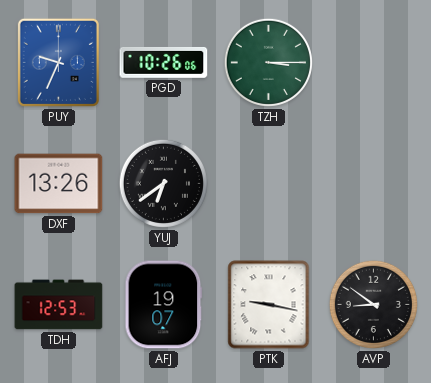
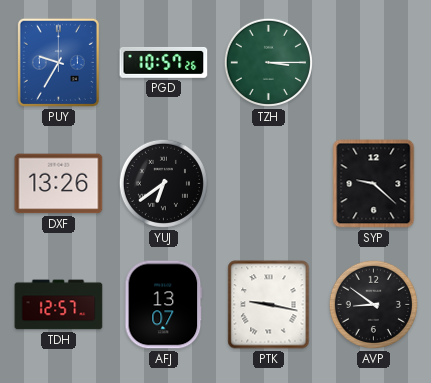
PUY: 9:34 -> 9:35
PGD: 10:26 -> 10:57
SYP: none -> 9:22
TDH: 12:53 -> 12:57
AFJ: 19:07 -> 13:07
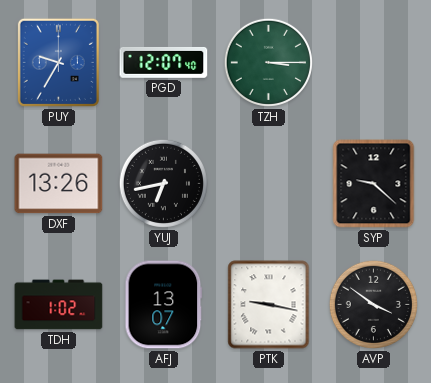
PGD: 10:57 -> 12:07
YUJ: 6:39 -> 6:43
TDH: 12:57 -> 1:02
AVP: 8:51 -> 3:51
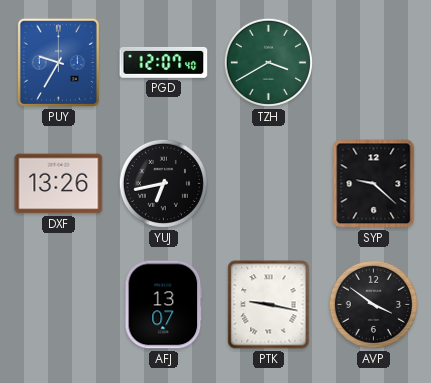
TZH: 3:15 -> 3:40
TDH: 1:02 -> none
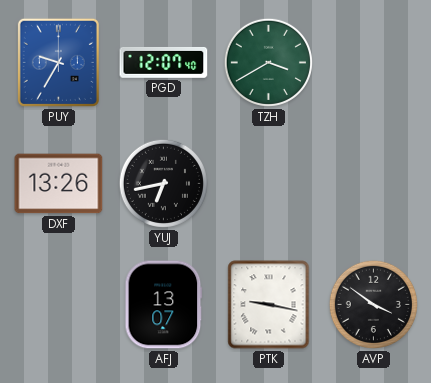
SYP: 9:22 -> none
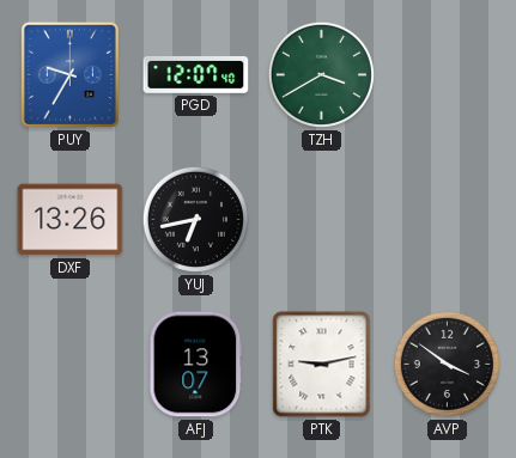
PTK: 9:17 -> 9:13
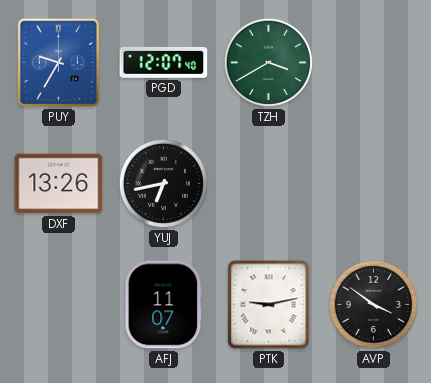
AFJ: 13:07 -> 11:07
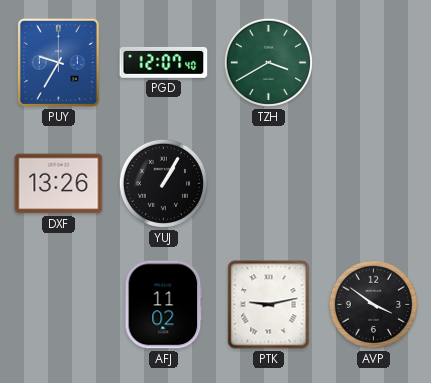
YUJ: 6:43 -> 1:05
AFJ: 11:07 -> 11:02
